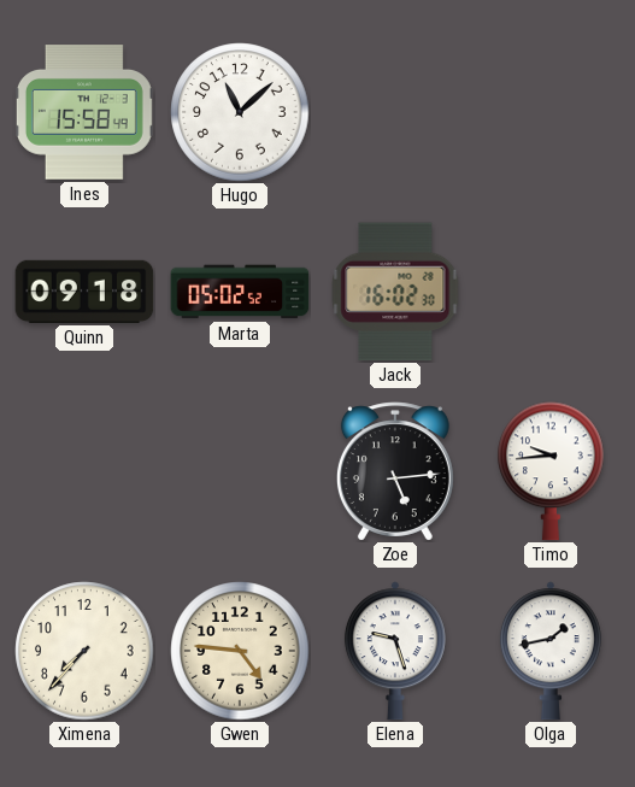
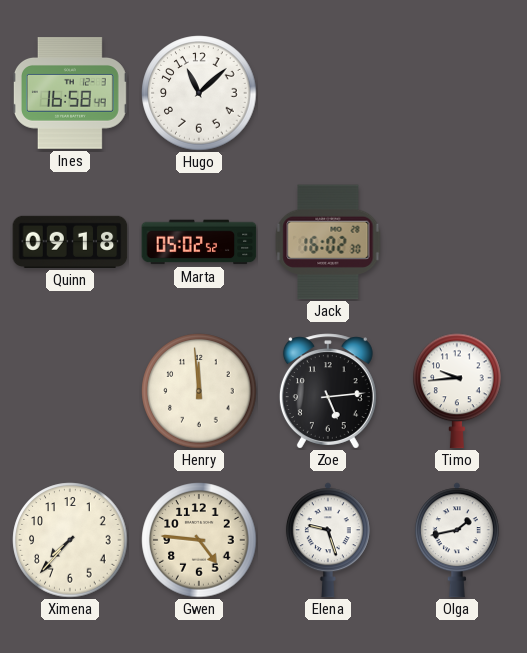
Ines: 15:58 -> 16:58
Henry: none -> 11:59
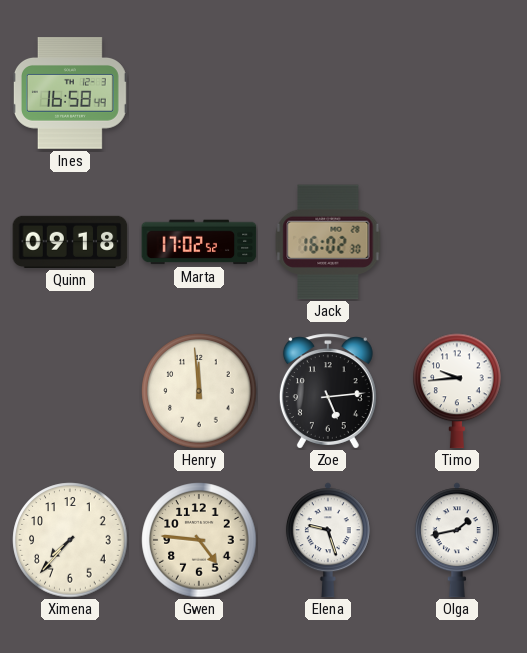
Hugo: 11:08 -> none
Marta: 05:02 -> 17:02
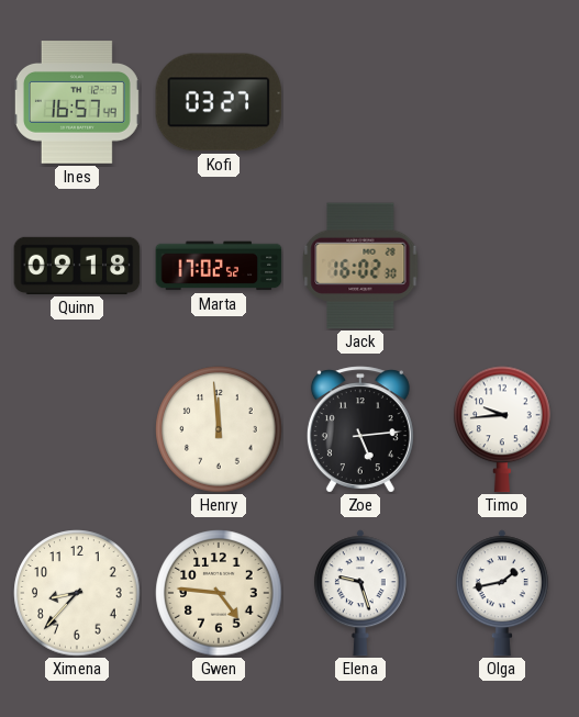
Ines: 16:58 -> 16:57
Kofi: none -> 03:27
Ximena: 7:37 -> 8:37
